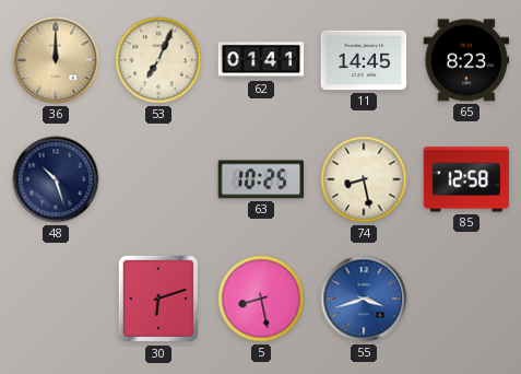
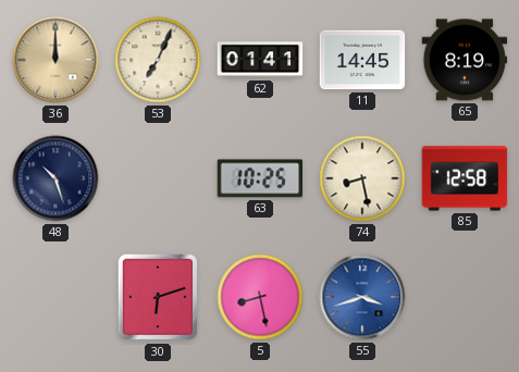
65: 8:23 -> 8:19
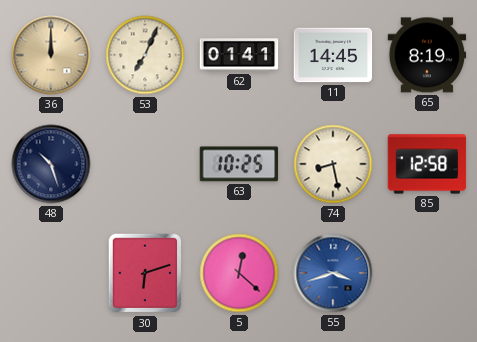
5: 8:28 -> 12:22
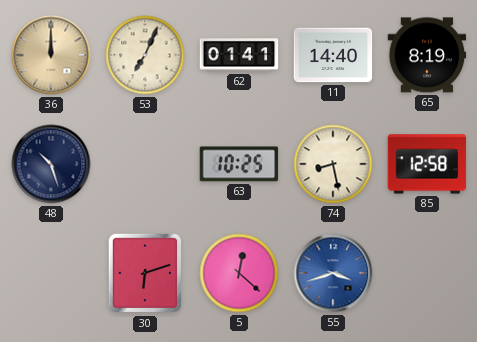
11: 14:45 -> 14:40
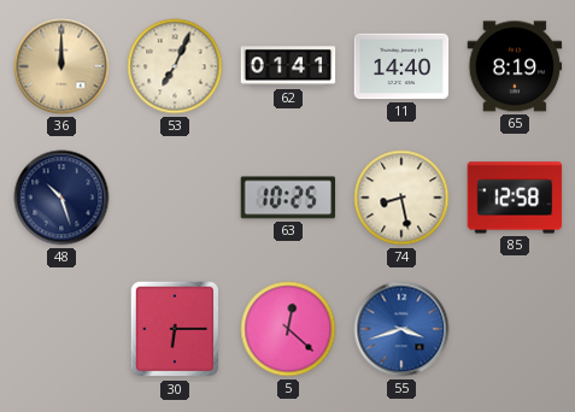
30: 6:12 -> 6:15
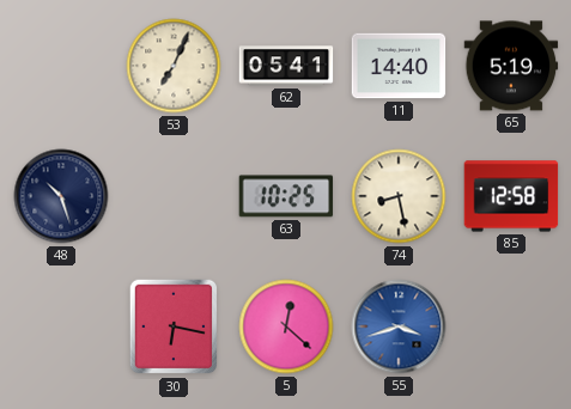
36: 12:00 -> none
62: 01:41 -> 05:41
65: 8:19 -> 5:19
30: 6:15 -> 6:17
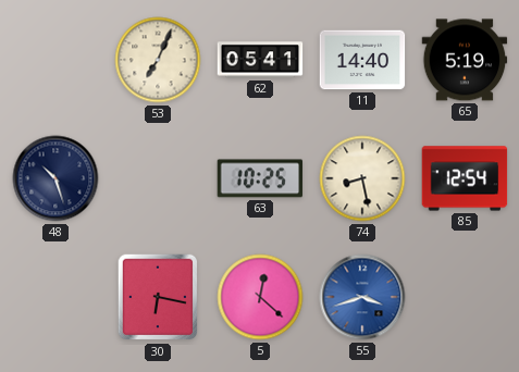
85: 12:58 -> 12:54
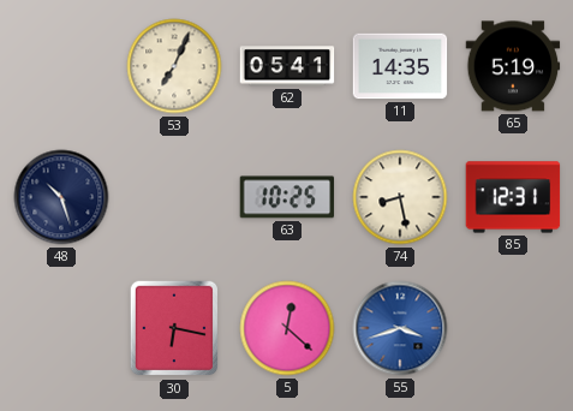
11: 14:40 -> 14:35
85: 12:54 -> 12:31
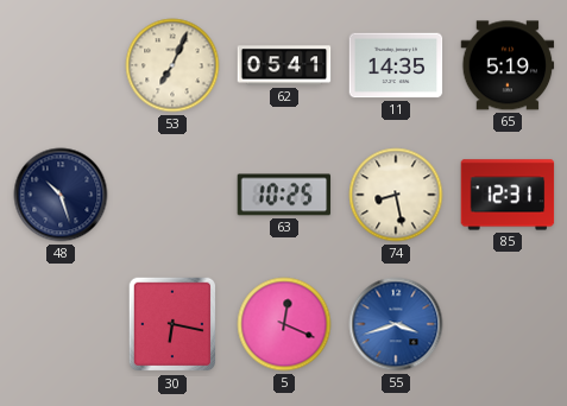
5: 12:22 -> 12:19
